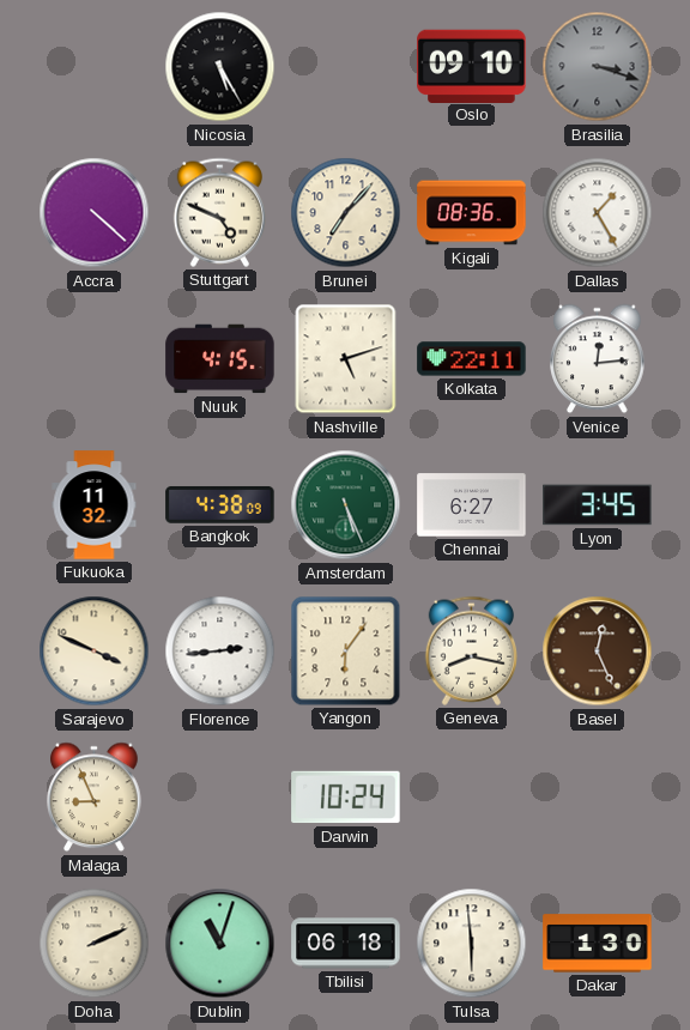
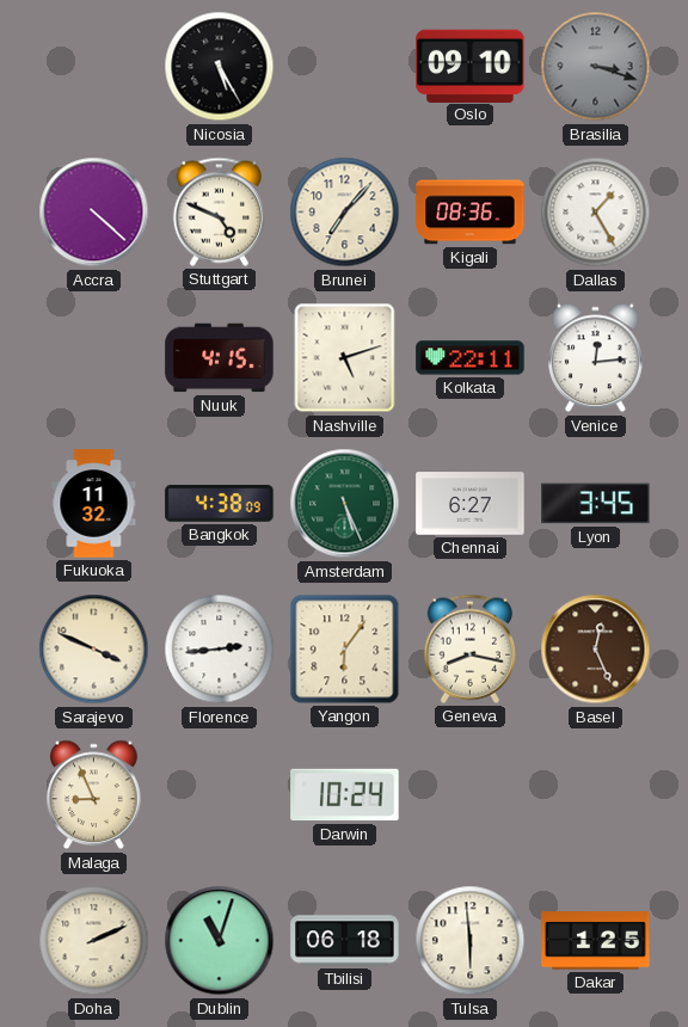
Dakar: 1:30 -> 1:25
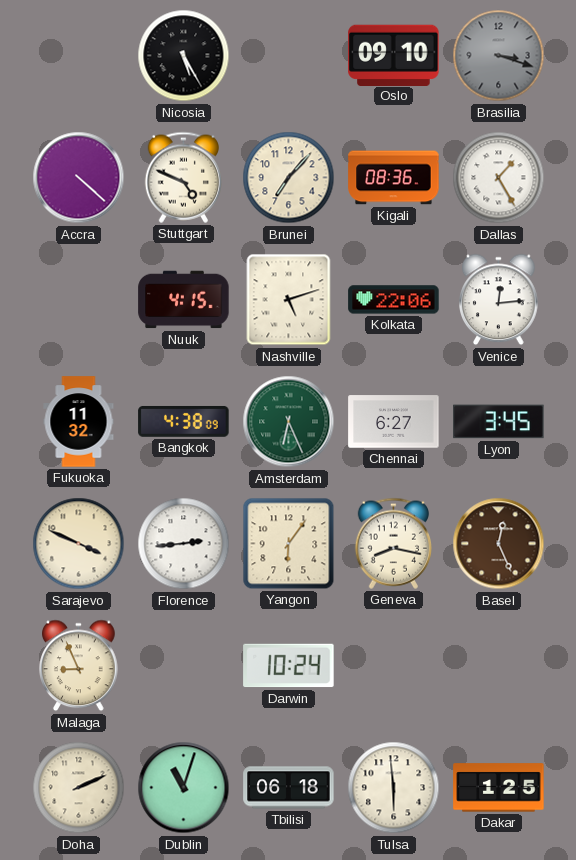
Kolkata: 22:11 -> 22:06
Amsterdam: 5:26 -> 6:26
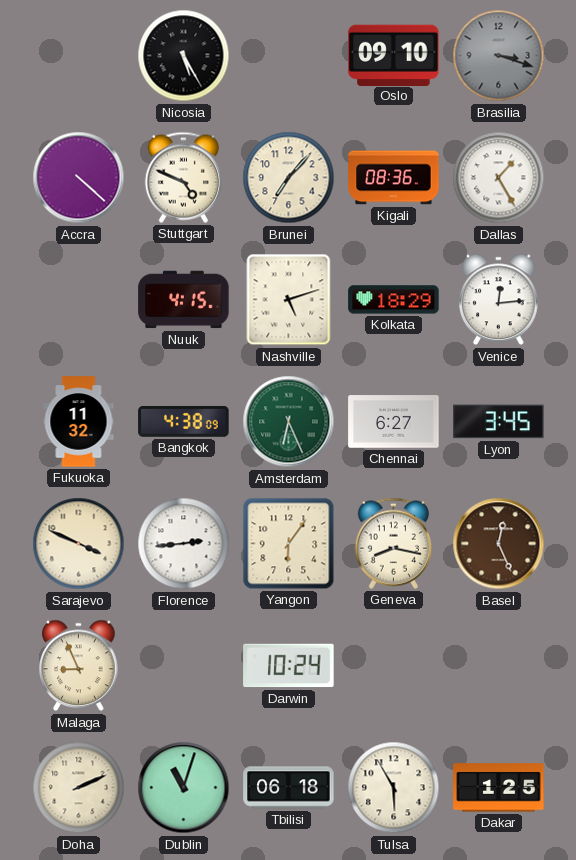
Kolkata: 22:06 -> 18:29
Tulsa: 5:59 -> 5:55
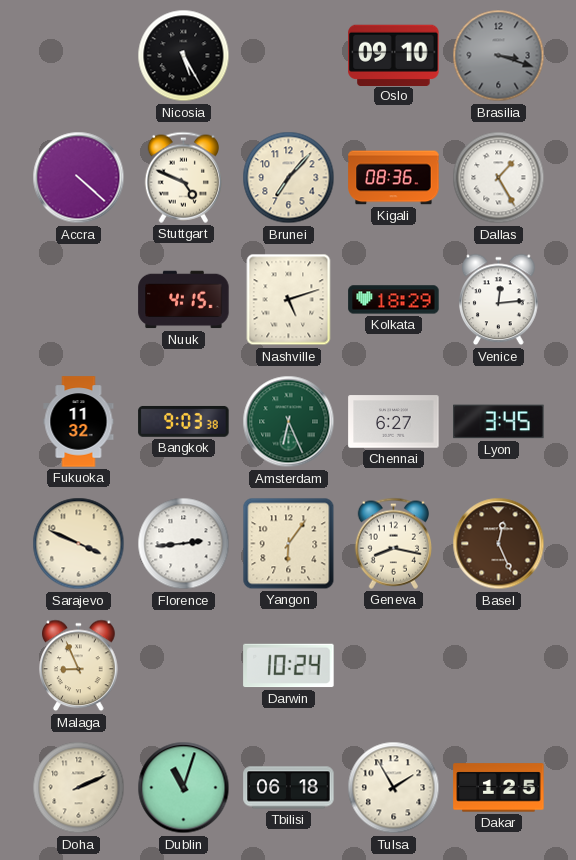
Bangkok: 4:38 -> 9:03
Tulsa: 5:55 -> 1:55
